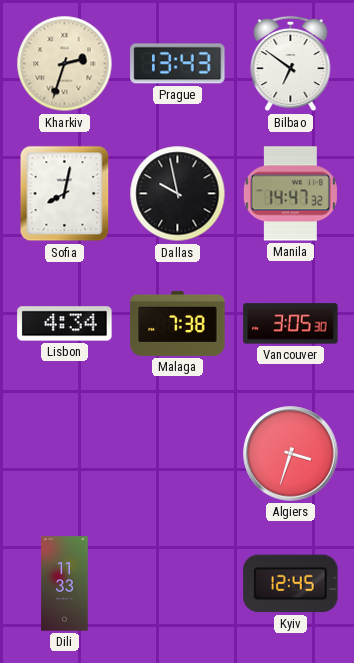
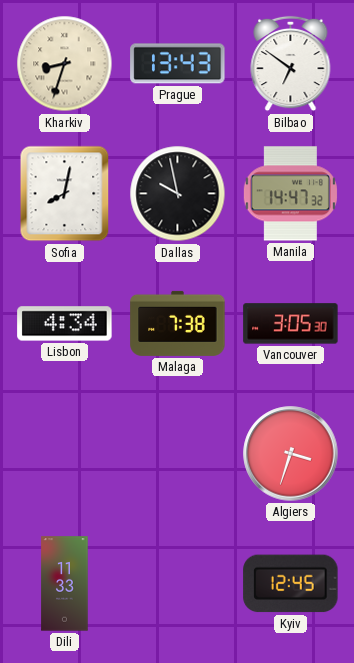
Kharkiv: 2:33 -> 8:33
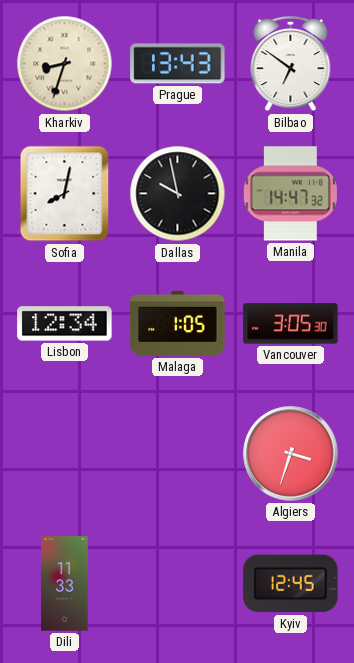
Lisbon: 4:34 -> 12:34
Malaga: 7:38 -> 1:05
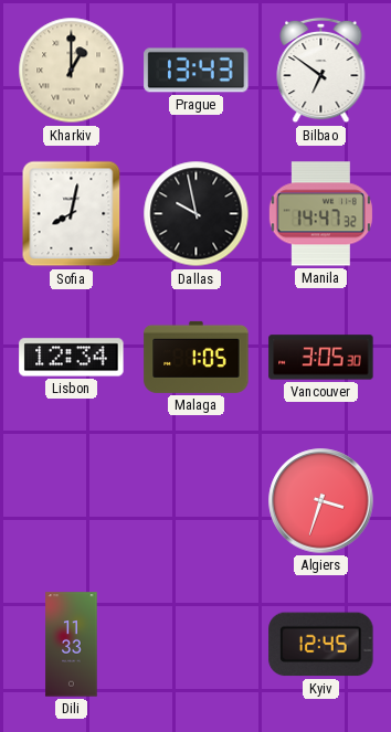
Kharkiv: 8:33 -> 1:00
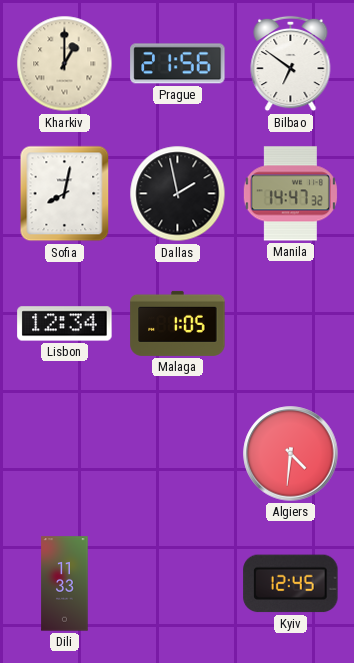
Prague: 13:43 -> 21:56
Dallas: 9:58 -> 1:58
Vancouver: 3:05 -> none
Algiers: 3:33 -> 4:31
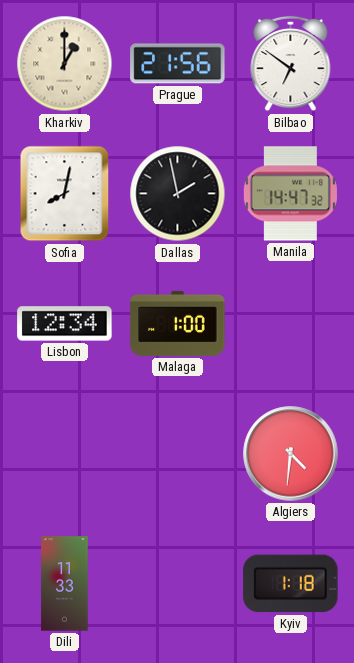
Malaga: 1:05 -> 1:00
Kyiv: 12:45 -> 1:18
